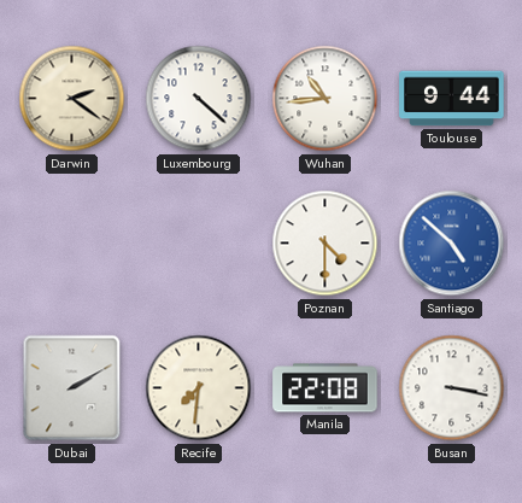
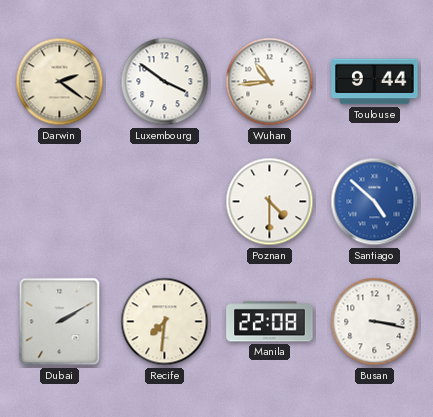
Luxembourg: 4:22 -> 3:51
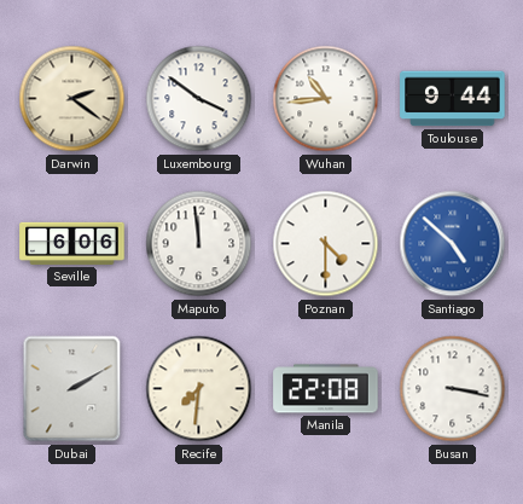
Seville: none -> 6:06
Maputo: none -> 11:59
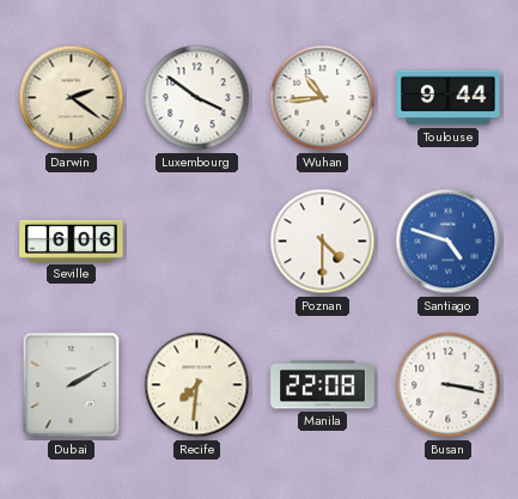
Maputo: 11:59 -> none
Santiago: 4:52 -> 4:48
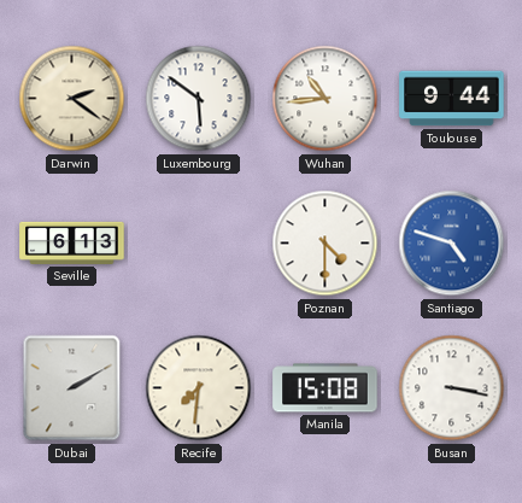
Luxembourg: 3:51 -> 5:51
Seville: 6:06 -> 6:13
Manila: 22:08 -> 15:08
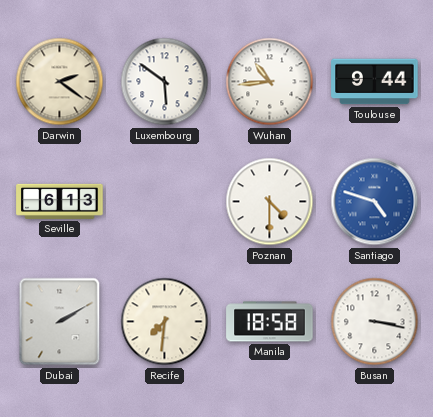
Manila: 15:08 -> 18:58
